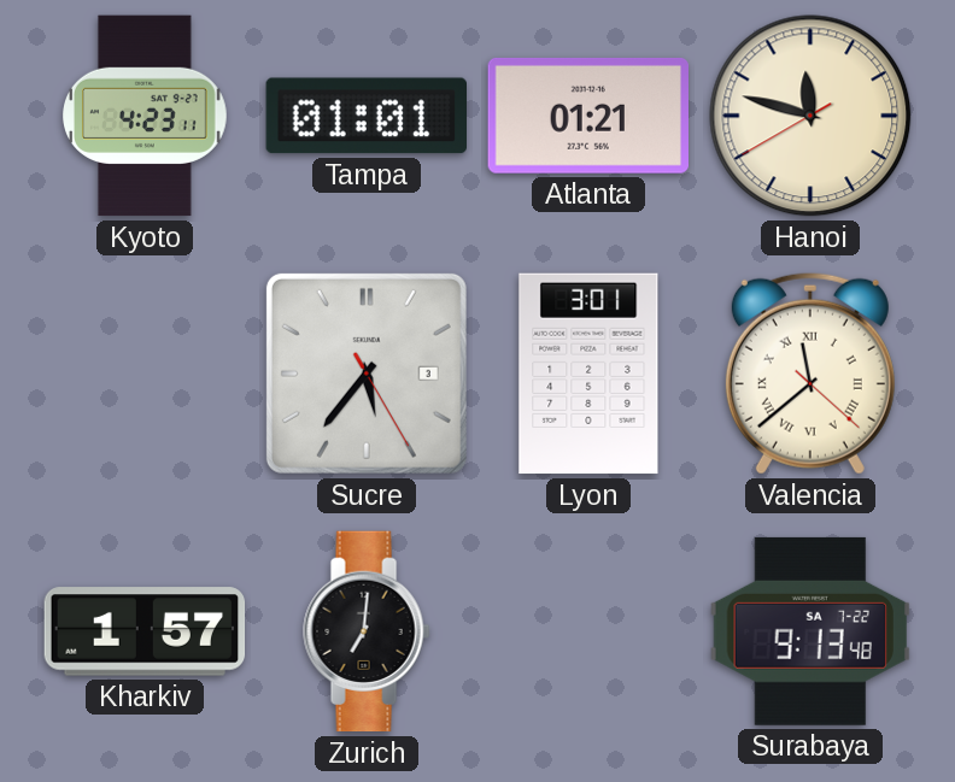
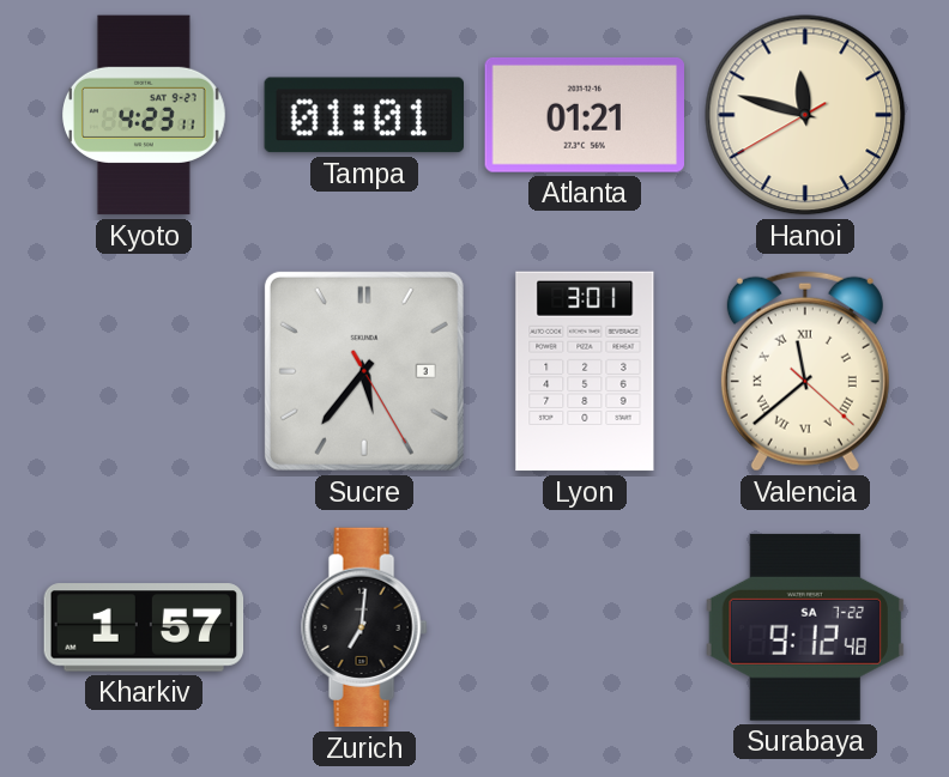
Surabaya: 9:13 -> 9:12
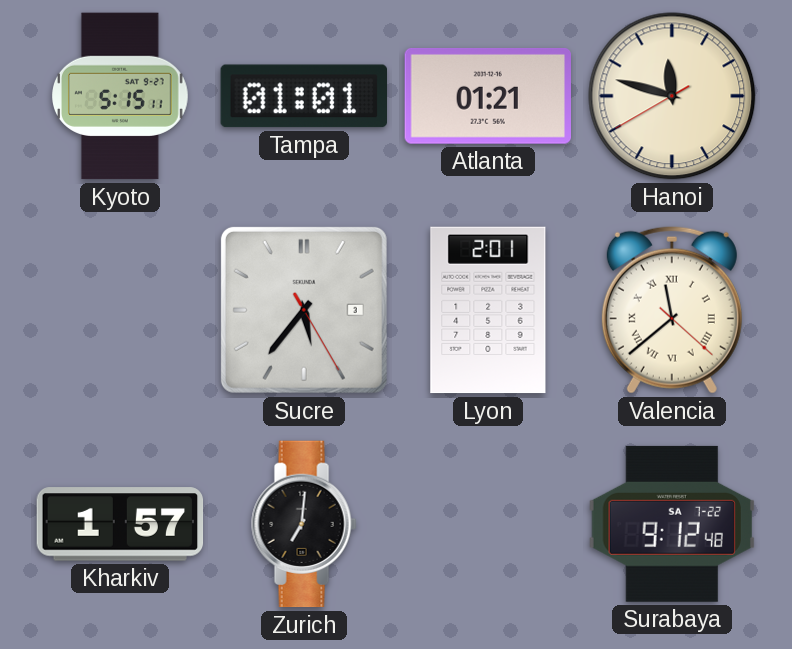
Kyoto: 4:23 -> 5:15
Lyon: 3:01 -> 2:01
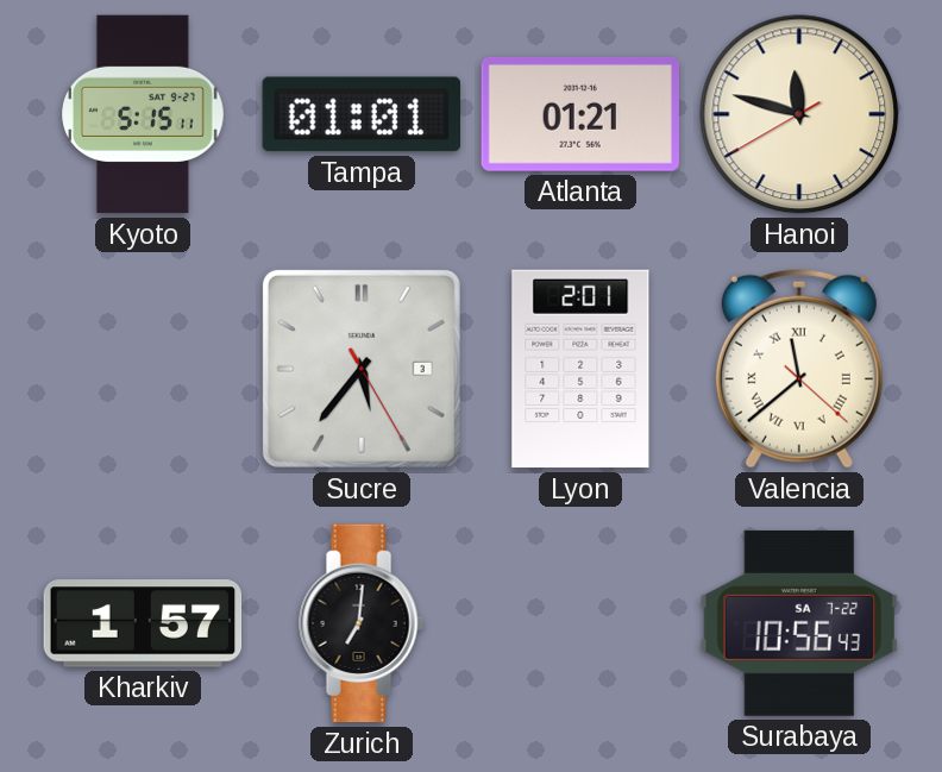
Surabaya: 9:12 -> 10:56
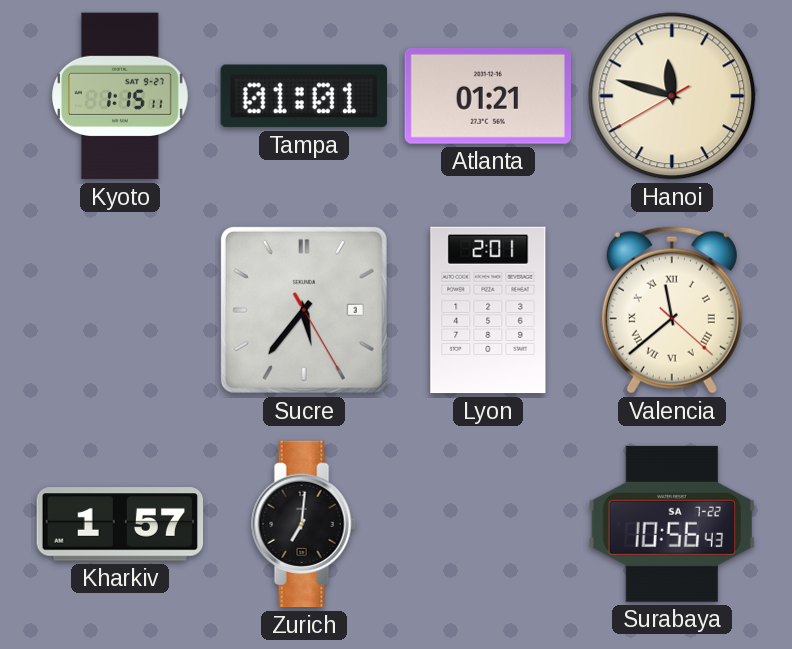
Kyoto: 5:15 -> 1:15
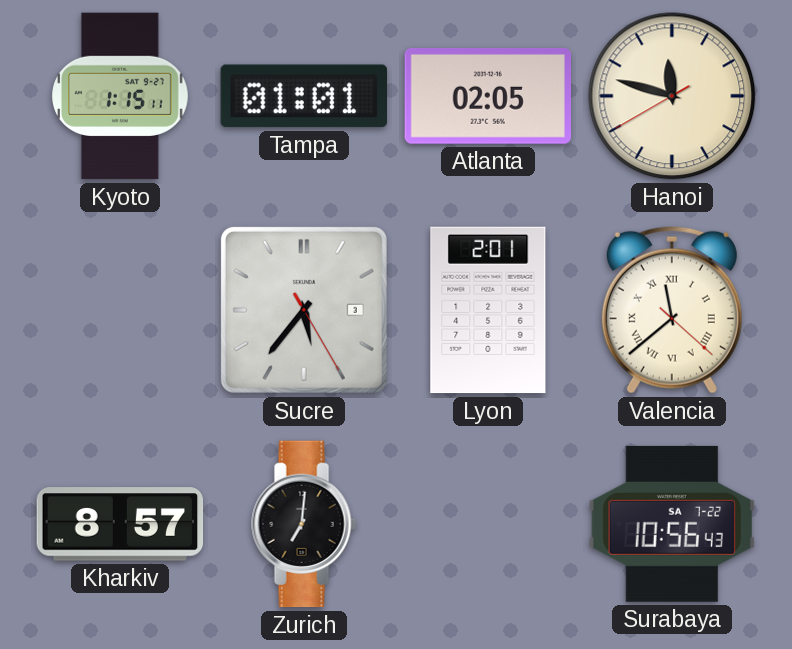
Atlanta: 01:21 -> 02:05
Kharkiv: 1:57 -> 8:57
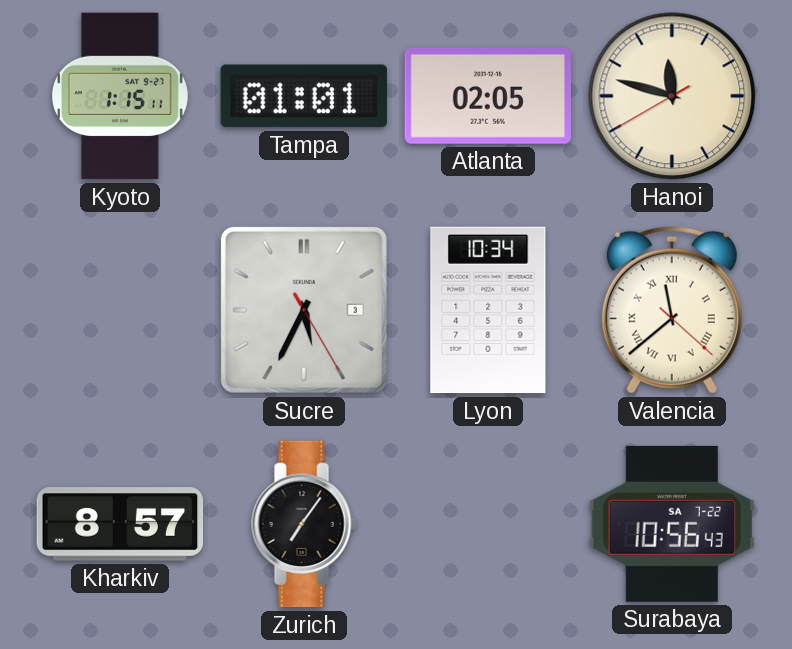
Sucre: 5:36 -> 5:34
Lyon: 2:01 -> 10:34
Zurich: 7:01 -> 7:06
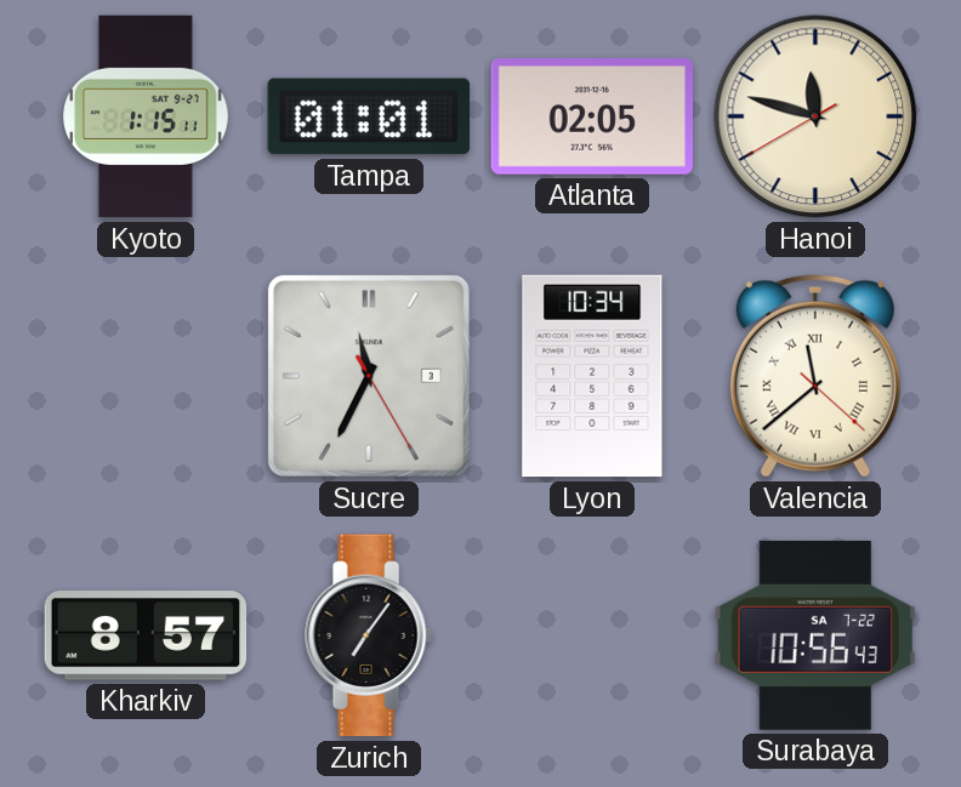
Sucre: 5:34 -> 11:34
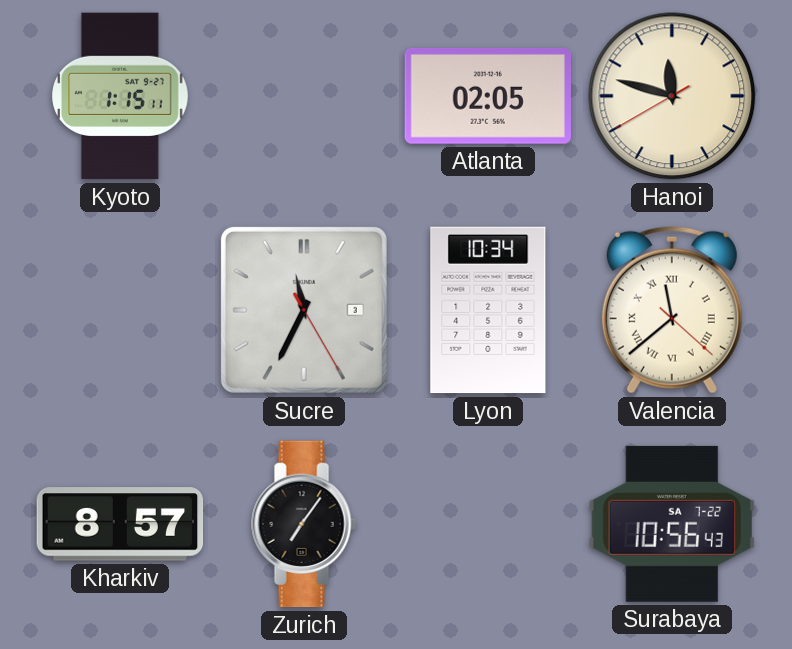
Tampa: 01:01 -> none
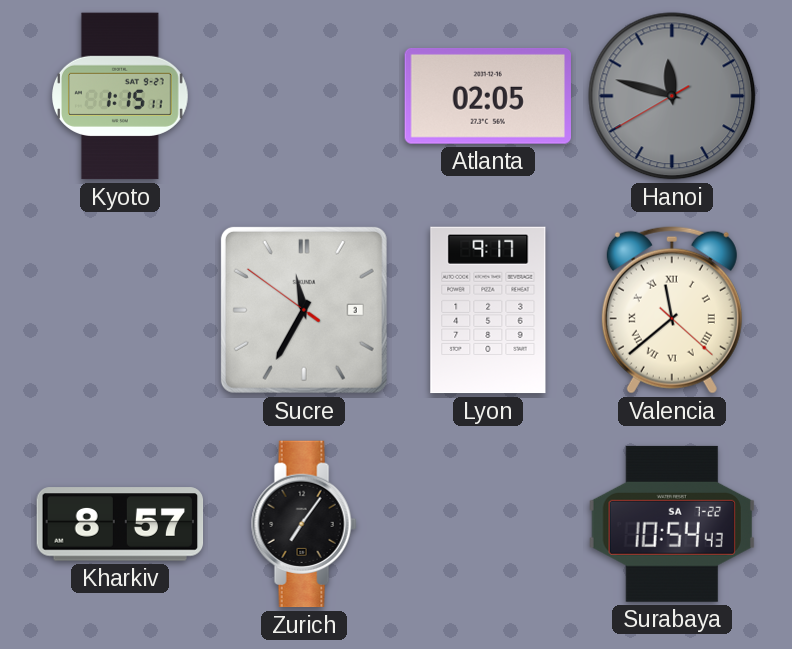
Hanoi dial: cream -> grey
Sucre: 11:34:25 -> 11:34:51
Lyon: 10:34 -> 9:17
Surabaya: 10:56 -> 10:54
